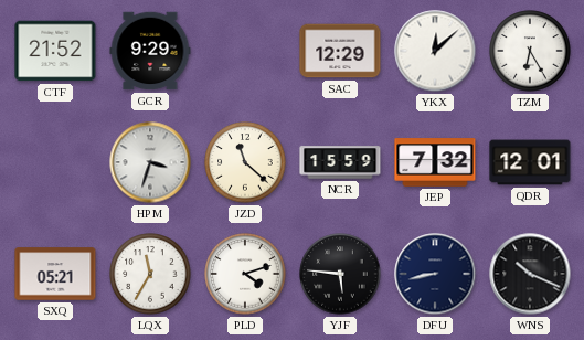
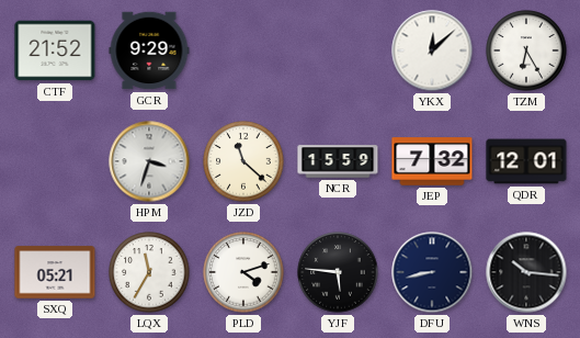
SAC: 12:29 -> none
WNS: 10:19 -> 10:16
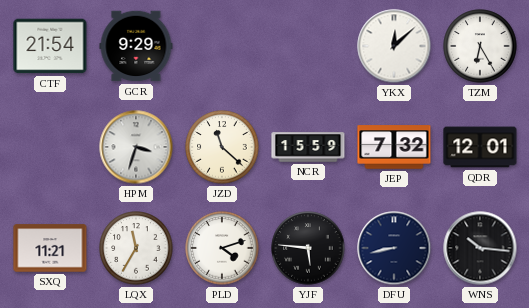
CTF: 21:52 -> 21:54
SXQ: 05:21 -> 11:21
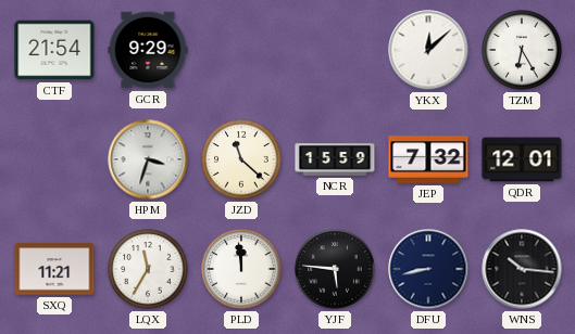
PLD: 4:12 -> 11:59
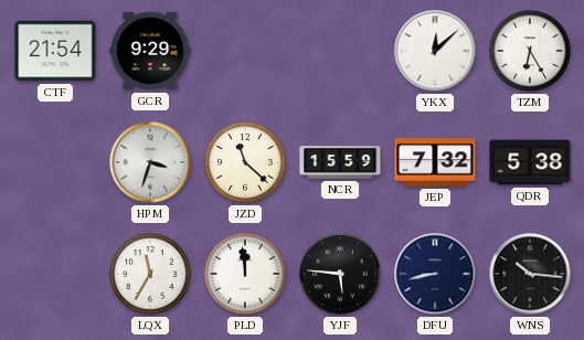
QDR: 12:01 -> 5:38
SXQ: 11:21 -> none
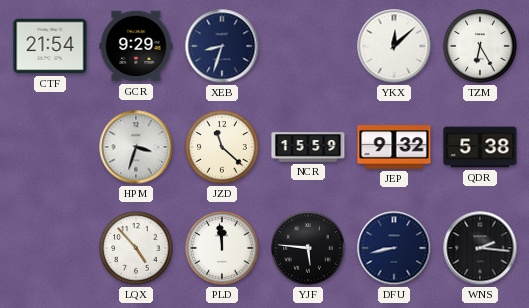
XEB: none -> 8:33
JEP: 7:32 -> 9:32
LQX: 11:35 -> 4:53
WNS: 10:16 -> 2:16
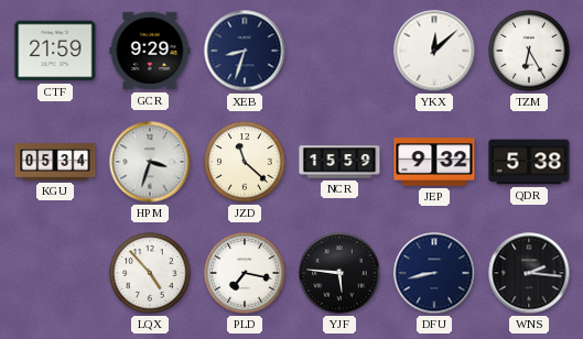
CTF: 21:54 -> 21:59
KGU: none -> 05:34
PLD: 11:59 -> 7:17
